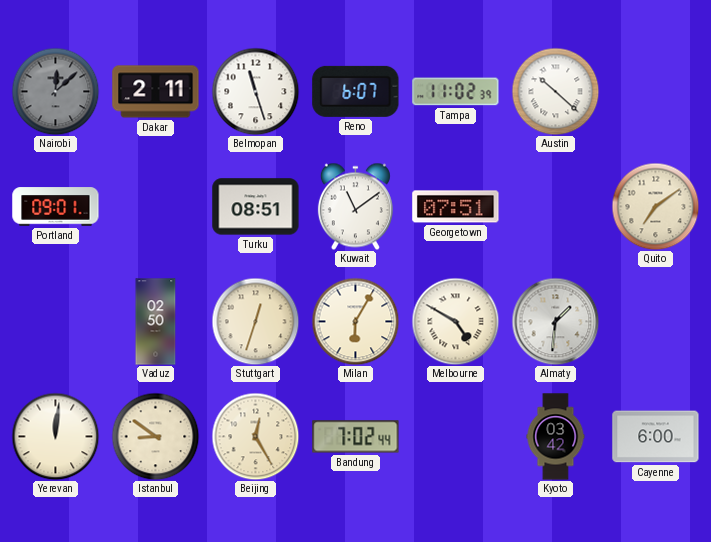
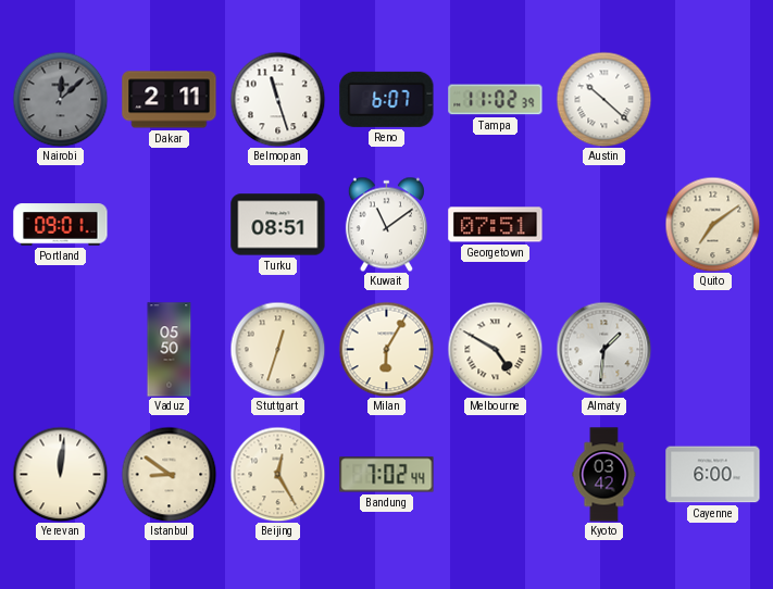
Vaduz: 02:50 -> 05:50
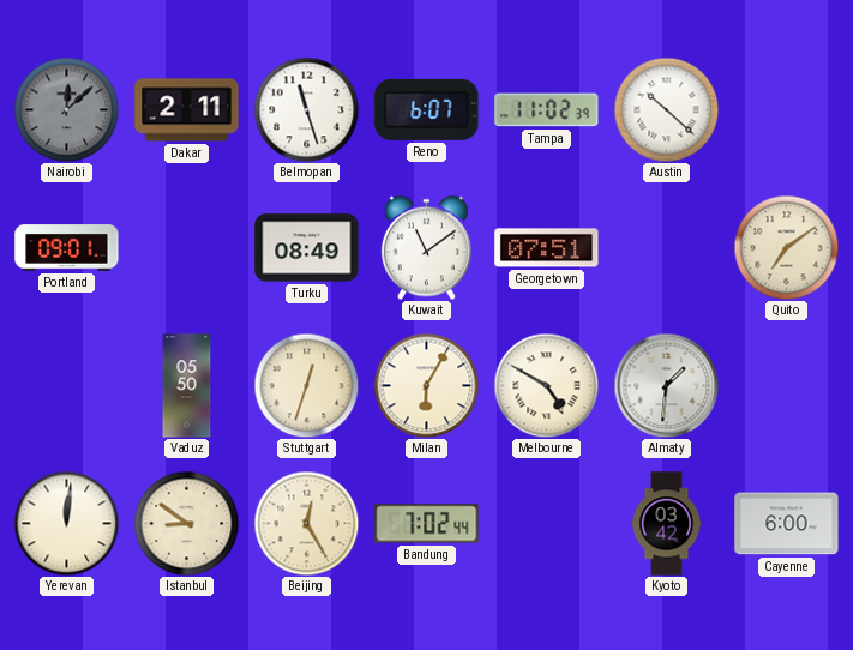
Turku: 08:51 -> 08:49
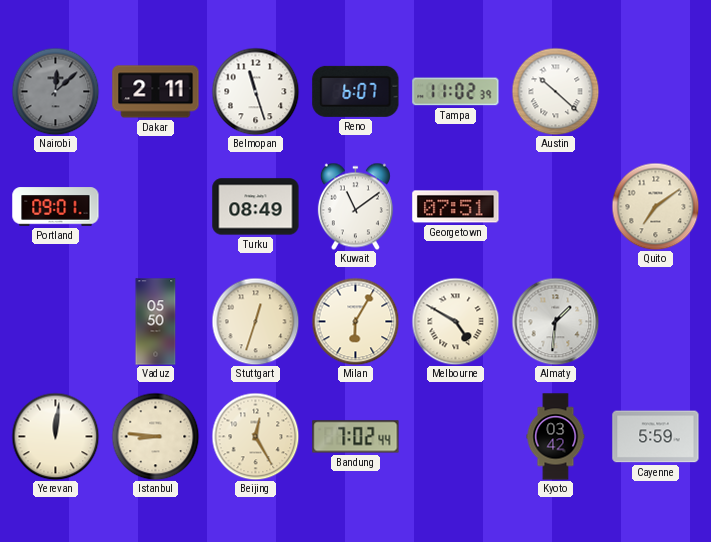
Istanbul: 8:51 -> 8:46
Cayenne: 6:00 -> 5:59
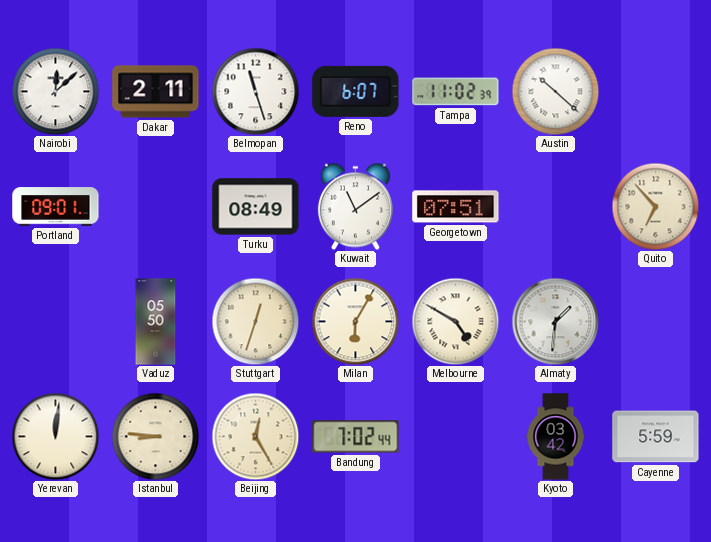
Nairobi dial: grey -> white
Quito: 7:09 -> 6:53
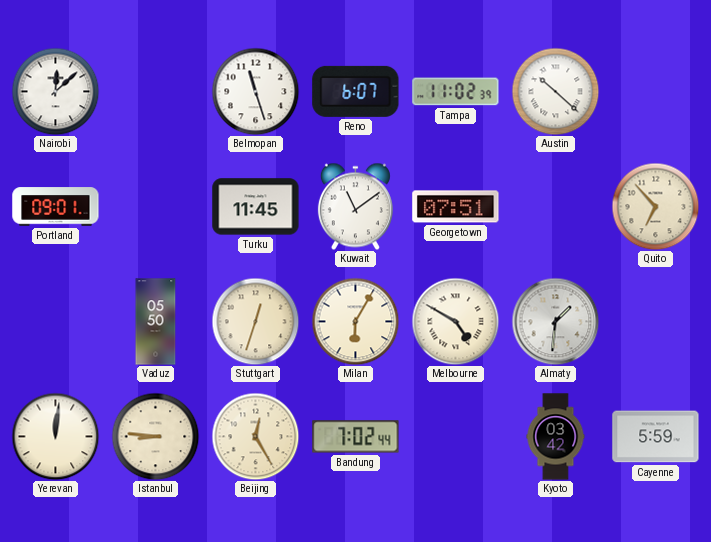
Dakar: 2:11 -> none
Turku: 08:49 -> 11:45
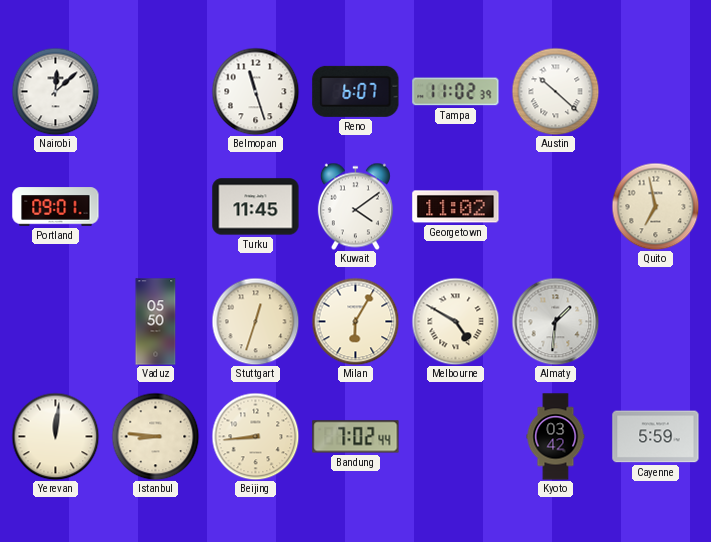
Kuwait: 11:09 -> 4:09
Georgetown: 07:51 -> 11:02
Quito: 6:53 -> 6:58
Beijing: 12:25 -> 8:44
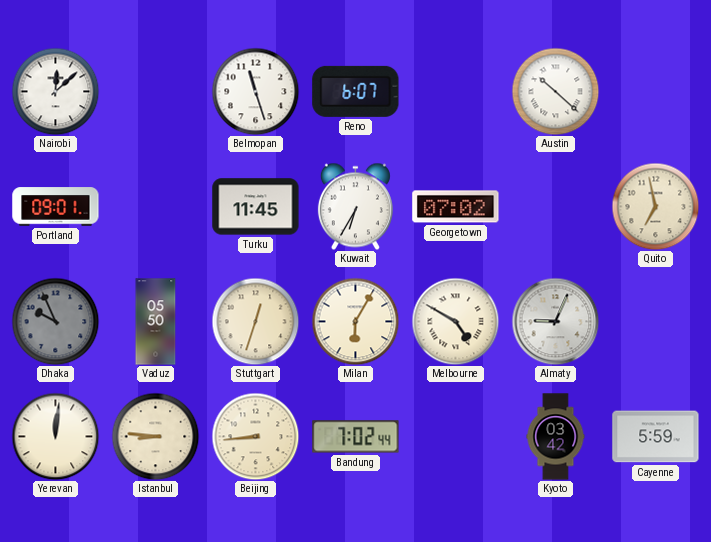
Tampa: 11:02 -> none
Kuwait: 4:09 -> 6:35
Georgetown: 11:02 -> 07:02
Dhaka: none -> 9:56
Almaty: 1:31 -> 9:04
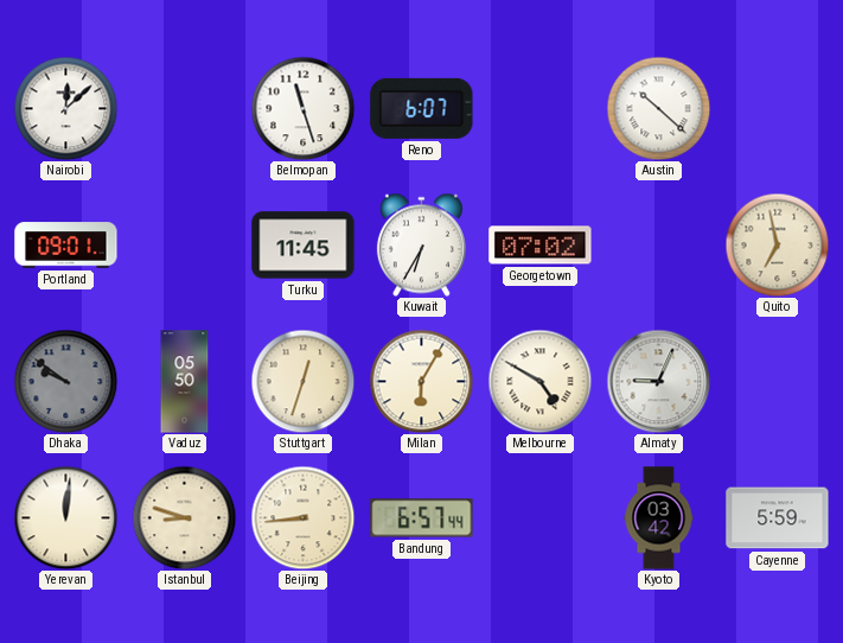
Dhaka: 9:56 -> 9:51
Istanbul: 8:46 -> 8:48
Bandung: 7:02 -> 6:57
